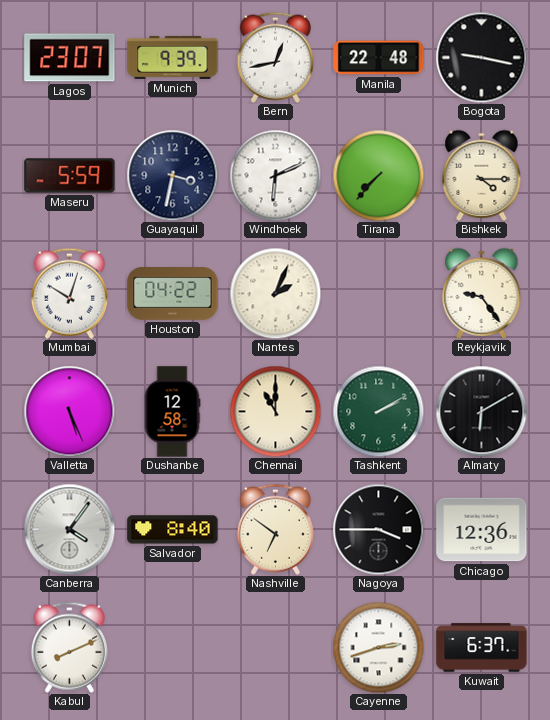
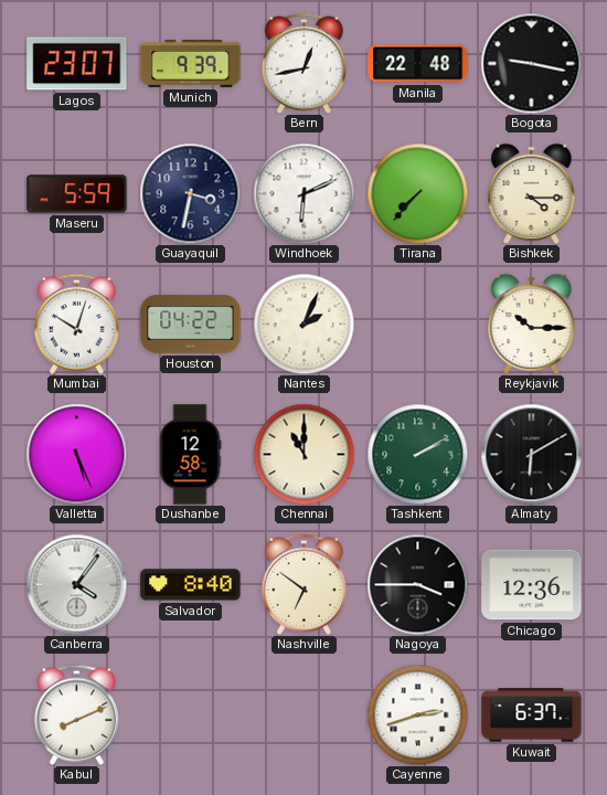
Reykjavik: 9:24 -> 10:15
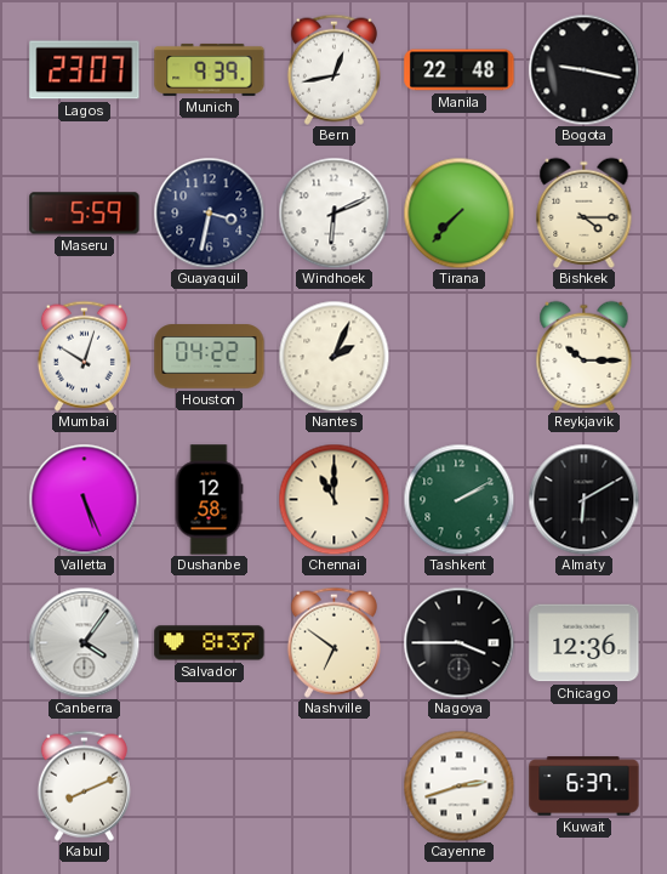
Salvador: 8:40 -> 8:37
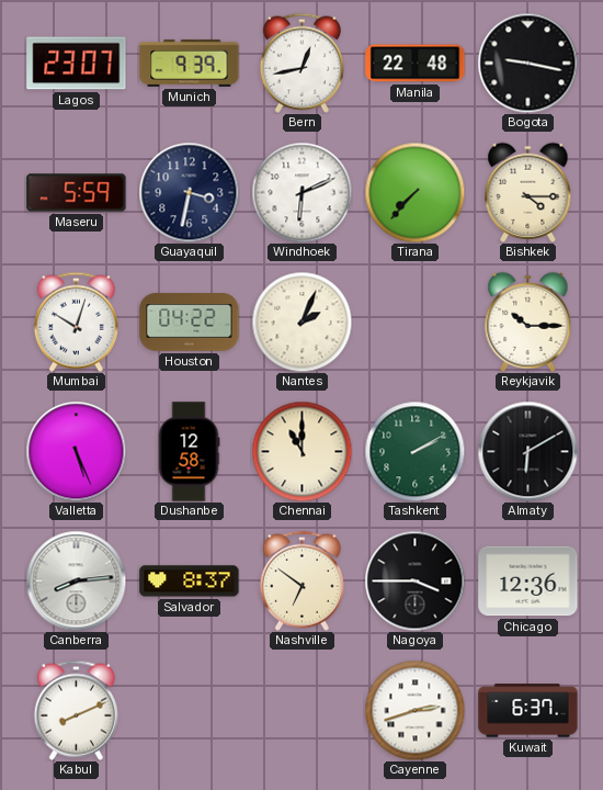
Canberra: 4:06 -> 8:14
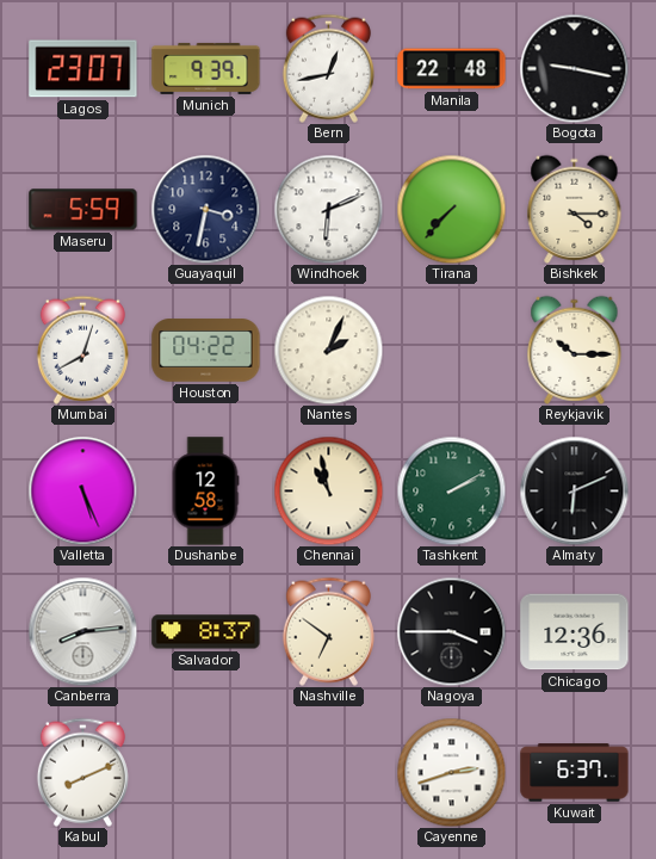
Mumbai: 10:03 -> 8:03
Chennai: 11:00 -> 10:58
Almaty: 6:10 -> 6:11
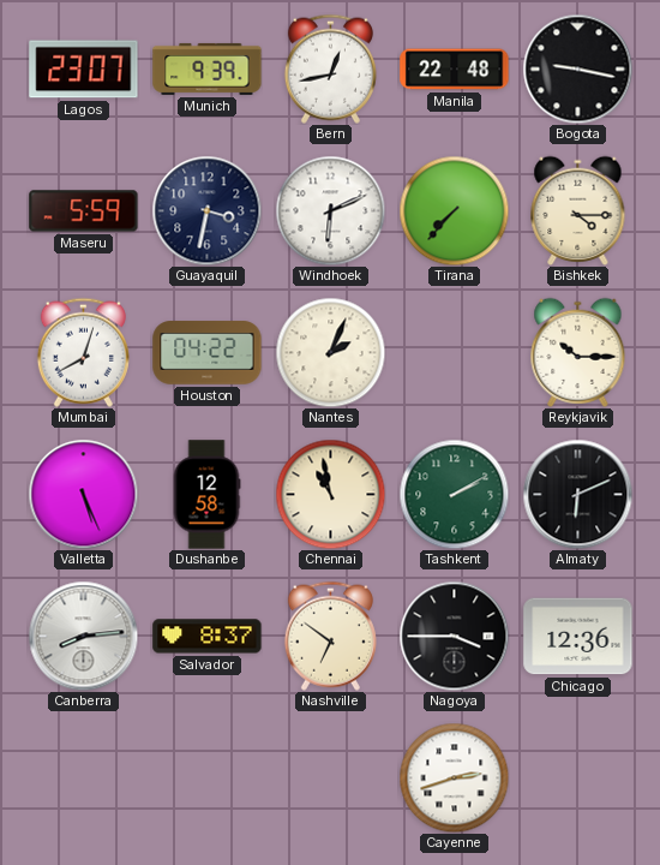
Kabul: 8:11 -> none
Kuwait: 6:37 -> none
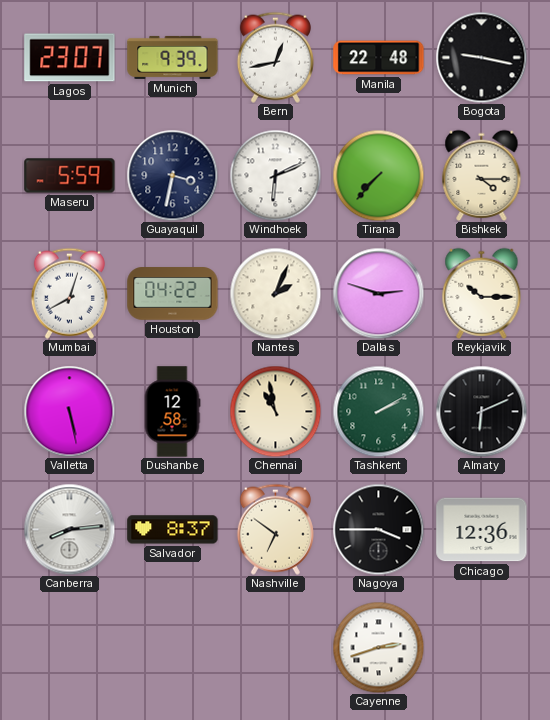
Dallas: none -> 2:48
Valletta: 5:26 -> 5:28
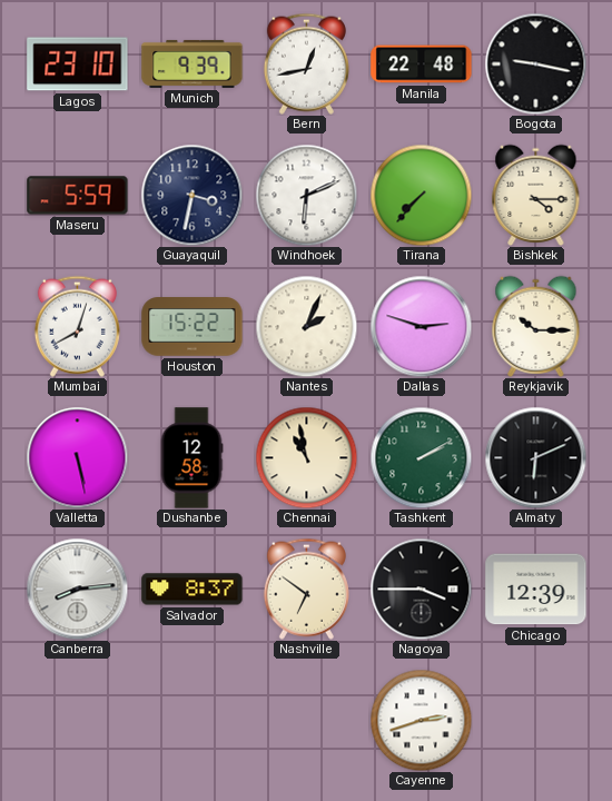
Lagos: 23:07 -> 23:10
Houston: 04:22 -> 15:22
Chicago: 12:36 -> 12:39
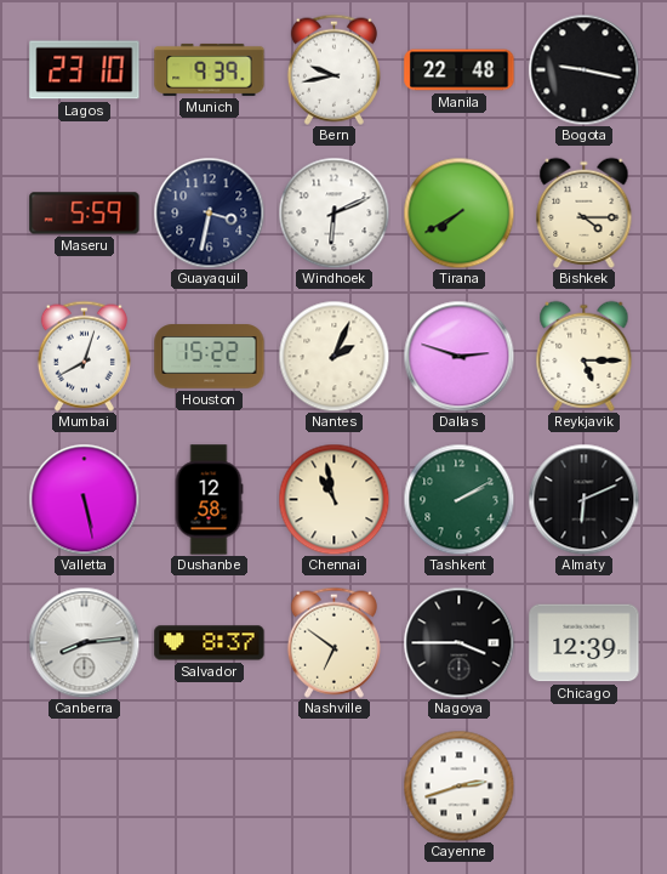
Bern: 12:43 -> 9:43
Tirana: 7:37 -> 7:40
Reykjavik: 10:15 -> 5:15
